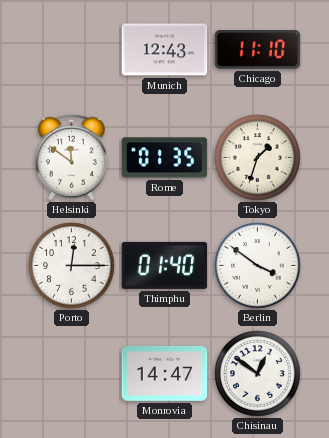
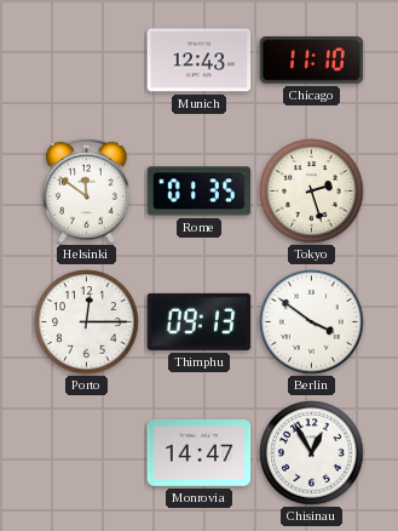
Tokyo: 1:33 -> 2:27
Thimphu: 01:40 -> 09:13
Chisinau: 12:51 -> 12:55
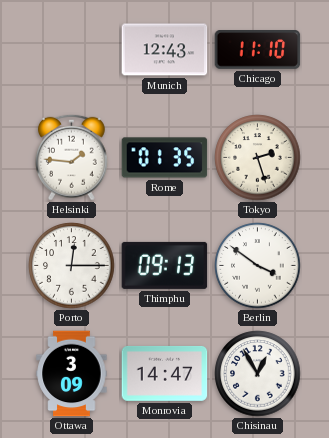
Helsinki: 11:51 -> 1:46
Ottawa: none -> 3:09
